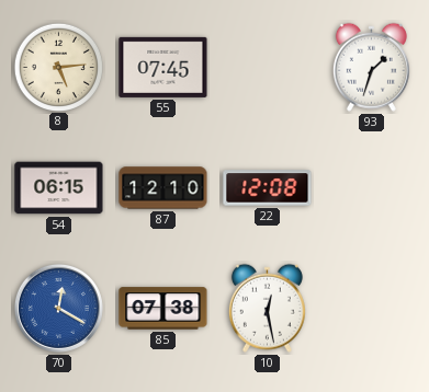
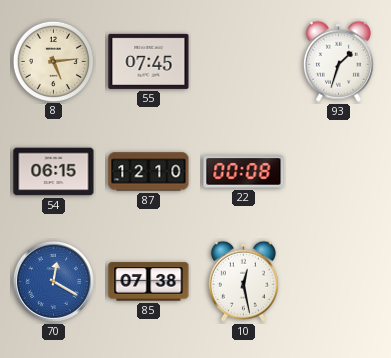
22: 12:08 -> 00:08
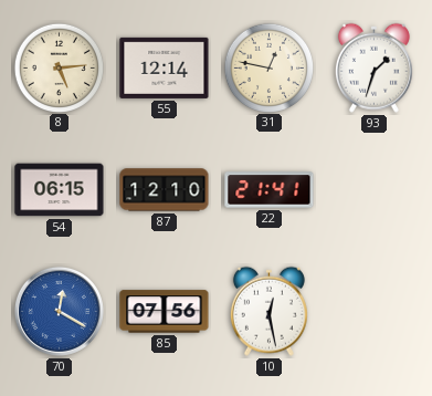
55: 07:45 -> 12:14
31: none -> 12:47
22: 00:08 -> 21:41
85: 07:38 -> 07:56
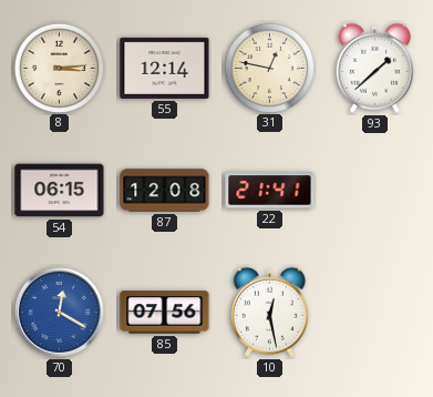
8: 5:14 -> 3:14
93: 1:33 -> 1:38
87: 12:10 -> 12:08
